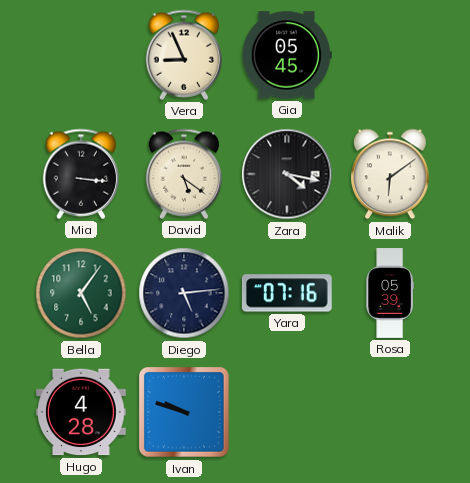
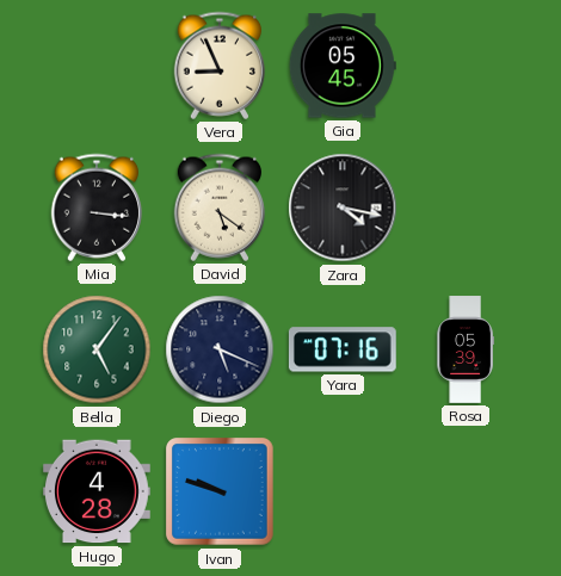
Malik: 6:09 -> none
Diego: 5:14 -> 5:19
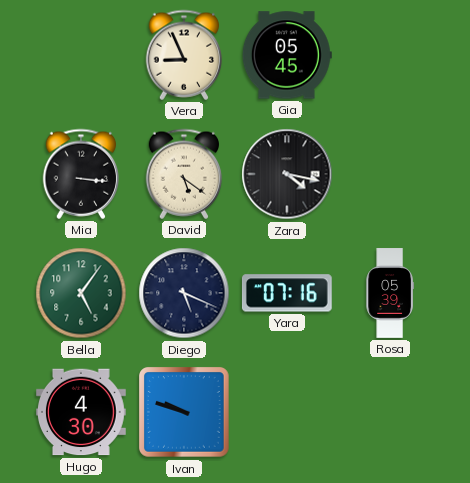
Hugo: 4:28 -> 4:30
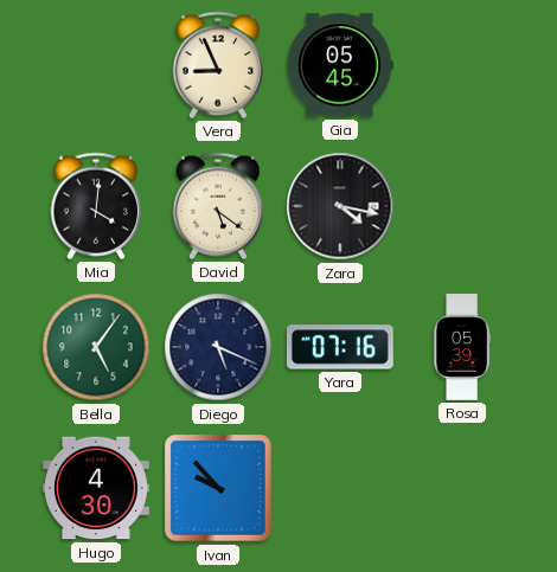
Mia: 3:16 -> 4:01
Ivan: 9:48 -> 9:53
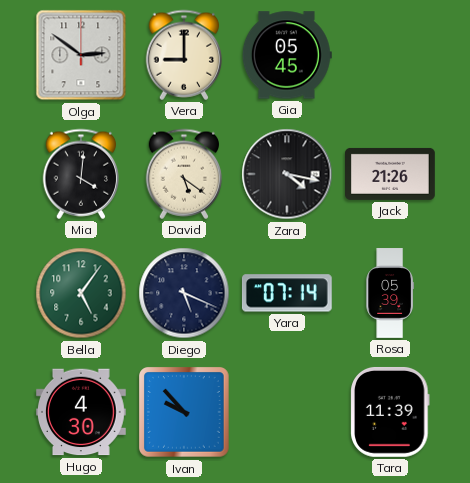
Olga: none -> 2:51
Vera: 8:56 -> 9:00
Jack: none -> 21:26
Yara: 07:16 -> 07:14
Tara: none -> 11:39
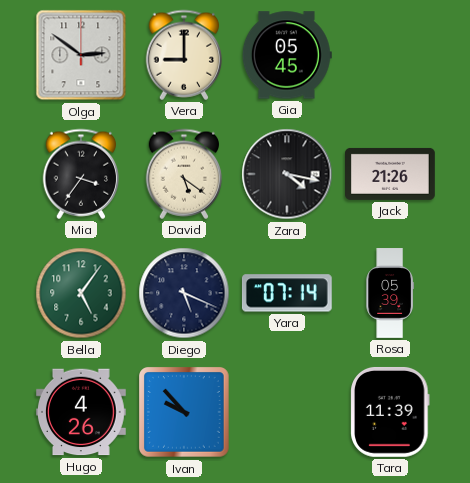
Mia: 4:01 -> 3:36
Hugo: 4:30 -> 4:26
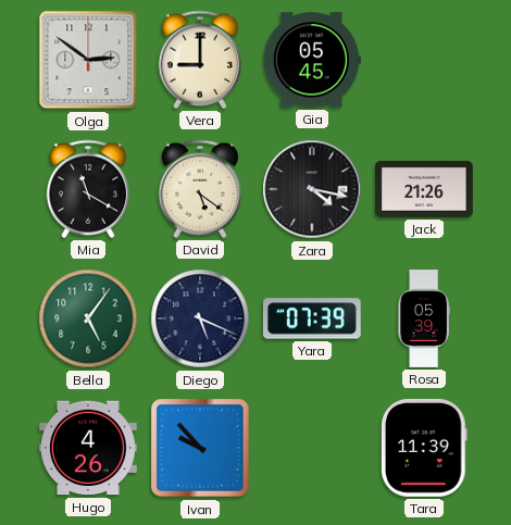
Mia: 3:36 -> 11:20
Yara: 07:14 -> 07:39
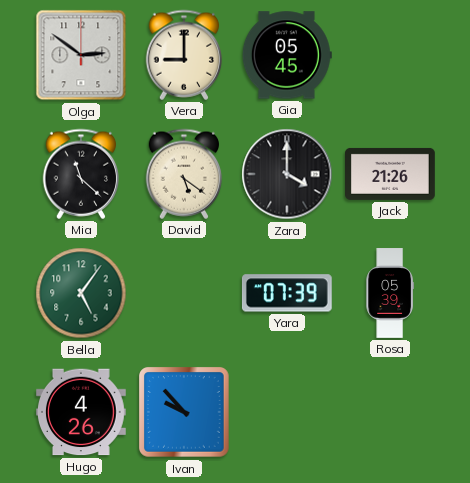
Mia: 11:20 -> 11:22
Zara: 4:17 -> 4:00
Diego: 5:19 -> none
Tara: 11:39 -> none
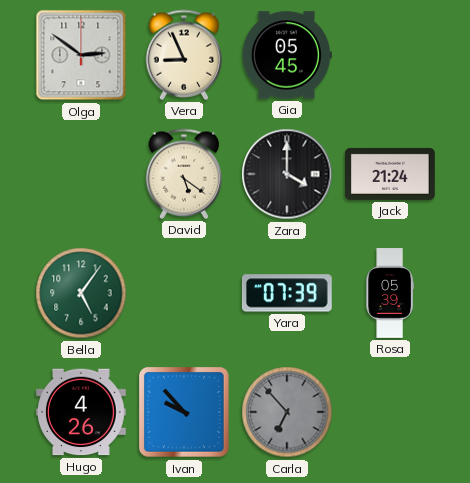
Vera: 9:00 -> 8:56
Mia: 11:22 -> none
Jack: 21:26 -> 21:24
Carla: none -> 6:53
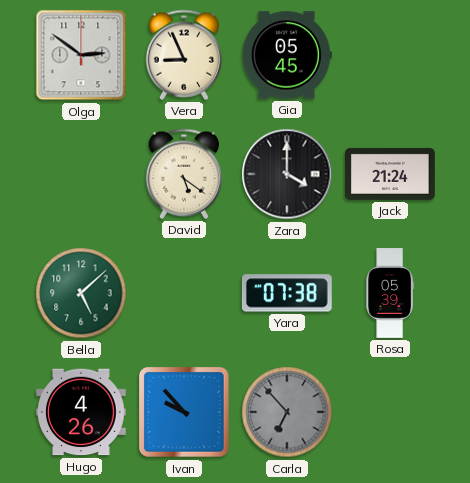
Bella: 5:06 -> 5:08
Yara: 07:39 -> 07:38
